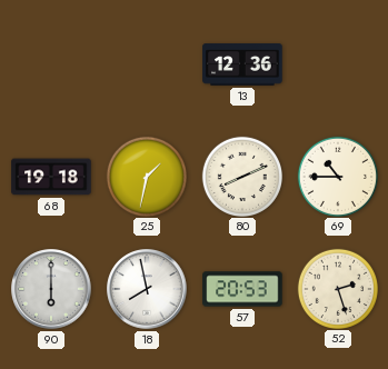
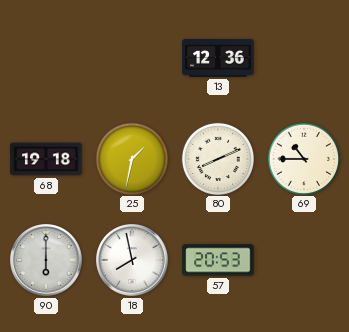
52: 2:27 -> none
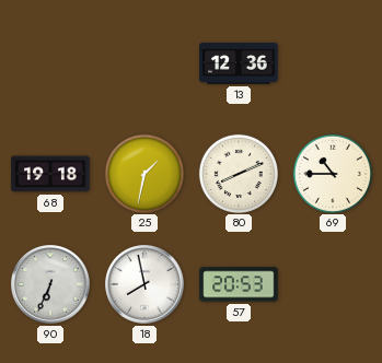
90: 6:00 -> 6:34
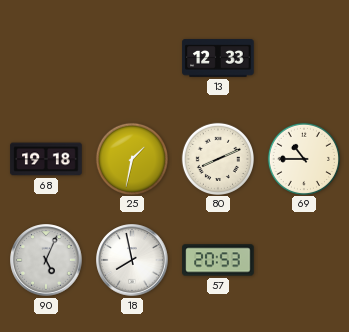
13: 12:36 -> 12:33
90: 6:34 -> 5:04
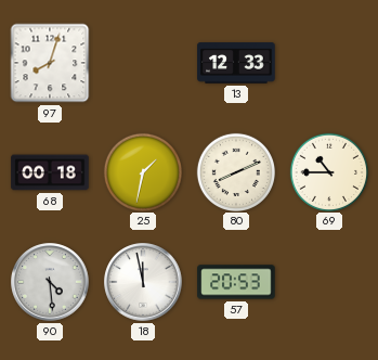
97: none -> 8:03
68: 19:18 -> 00:18
90: 5:04 -> 4:29
18: 7:58 -> 11:58
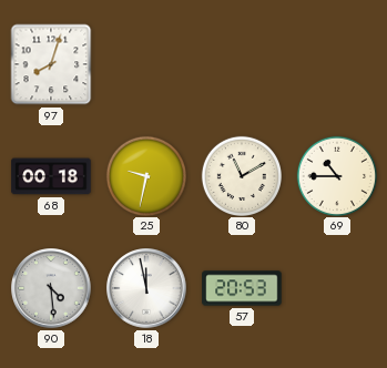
13: 12:33 -> none
25: 1:32 -> 9:32
80: 8:11 -> 11:10
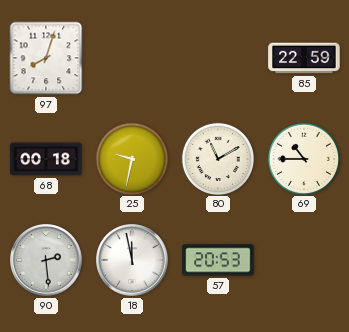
85: none -> 22:59
90: 4:29 -> 2:29
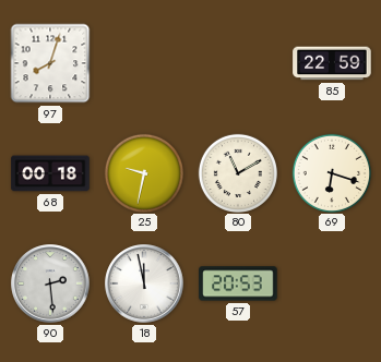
69: 10:45 -> 6:18
